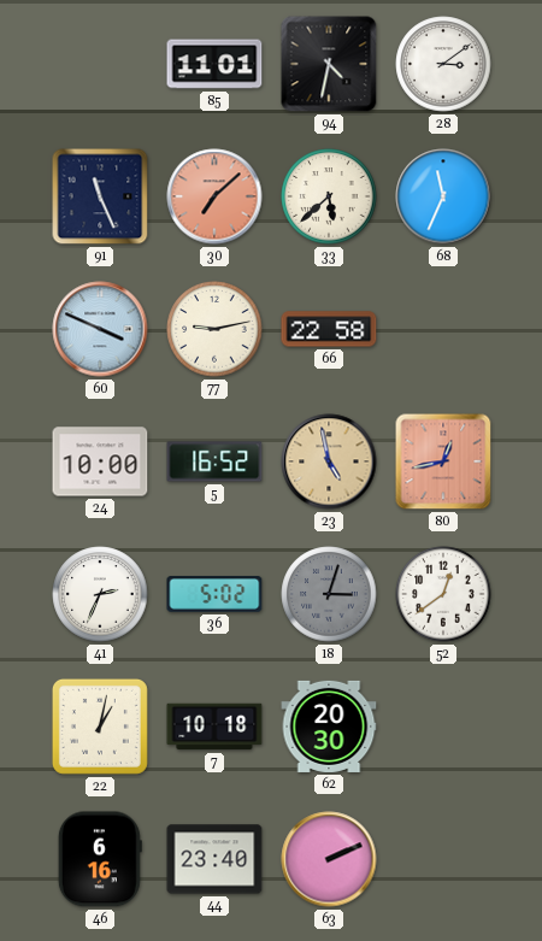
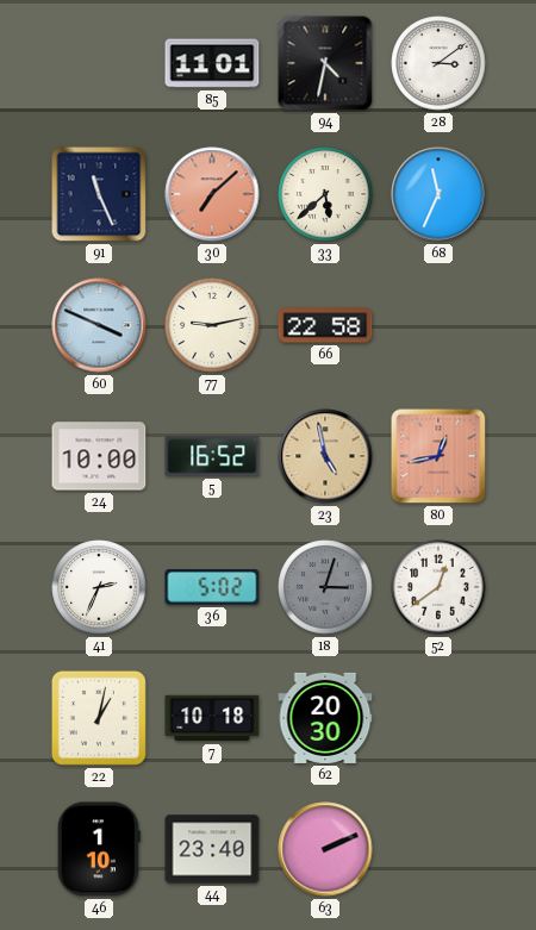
46: 6:16 -> 1:10
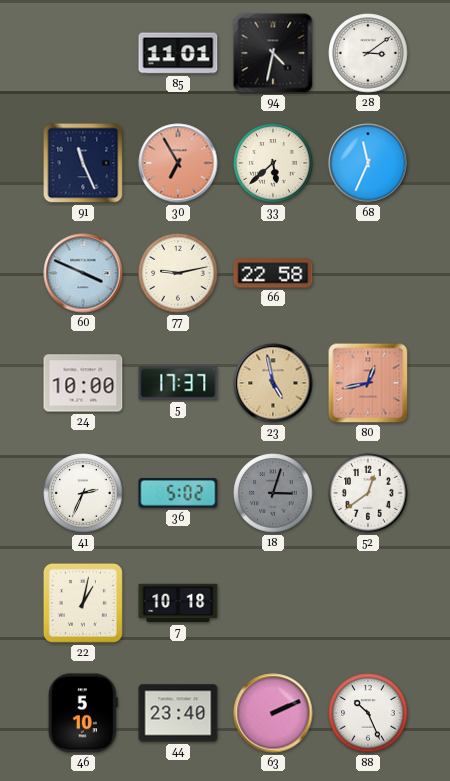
30: 7:08 -> 6:55
5: 16:52 -> 17:37
62: 20:30 -> none
46: 1:10 -> 5:10
88: none -> 10:26
